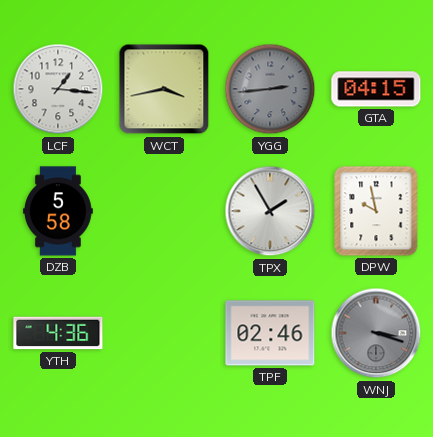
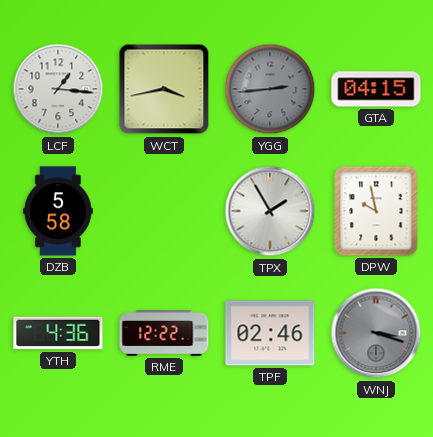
RME: none -> 12:22
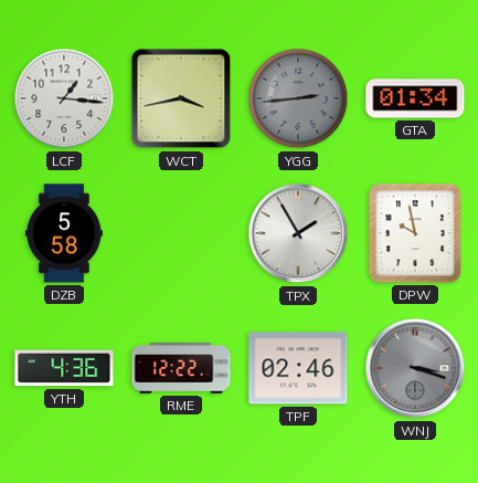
GTA: 04:15 -> 01:34
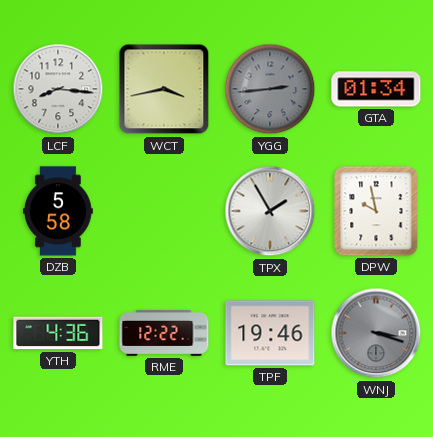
LCF: 1:16 -> 8:16
TPF: 02:46 -> 19:46
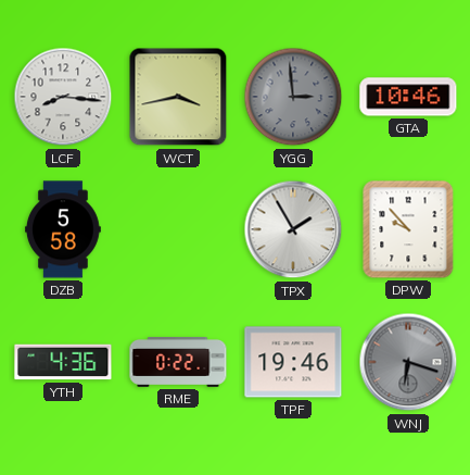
YGG: 2:44 -> 2:59
GTA: 01:34 -> 10:46
DPW: 9:58 -> 9:53
RME: 12:22 -> 0:22
WNJ: 3:18 -> 6:18
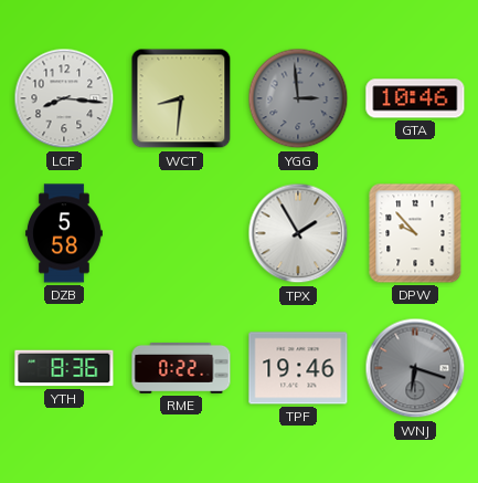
WCT: 3:43 -> 8:31
YTH: 4:36 -> 8:36
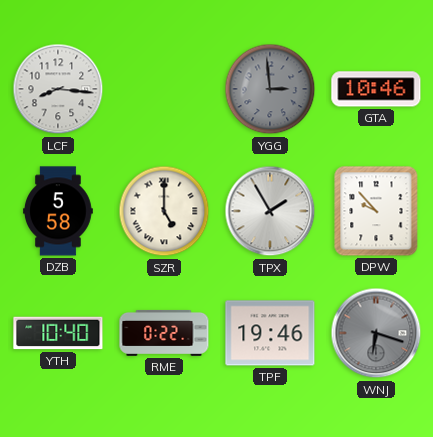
WCT: 8:31 -> none
SZR: none -> 5:00
YTH: 8:36 -> 10:40
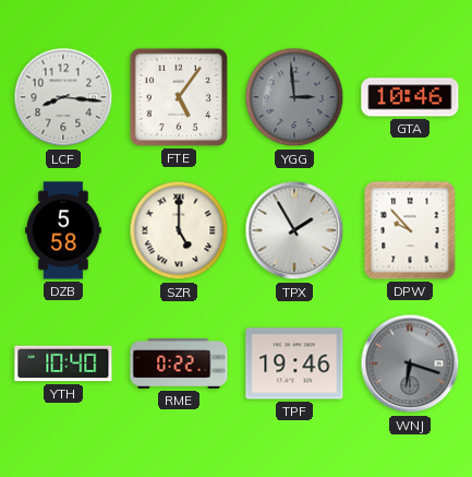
FTE: none -> 5:06
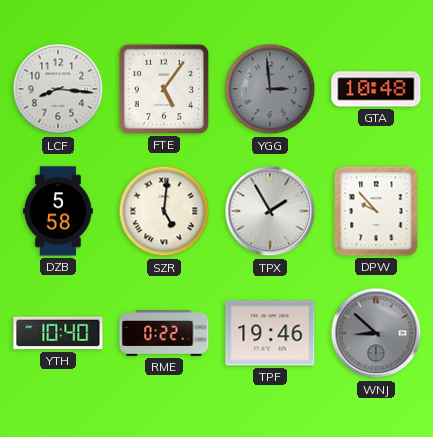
GTA: 10:46 -> 10:48
SZR: 5:00 -> 5:01
WNJ: 6:18 -> 8:52
